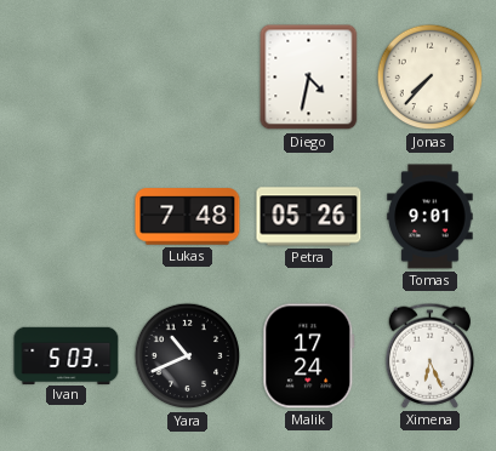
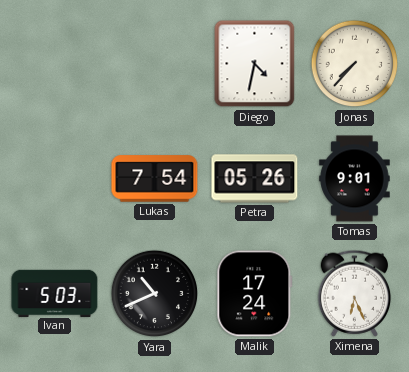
Lukas: 7:48 -> 7:54
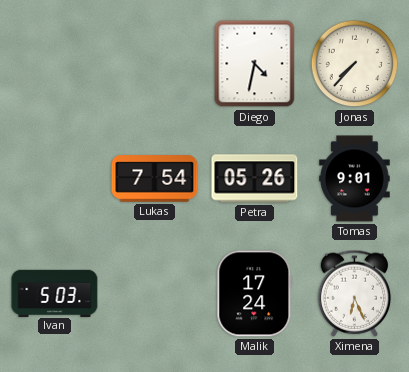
Yara: 10:41 -> none
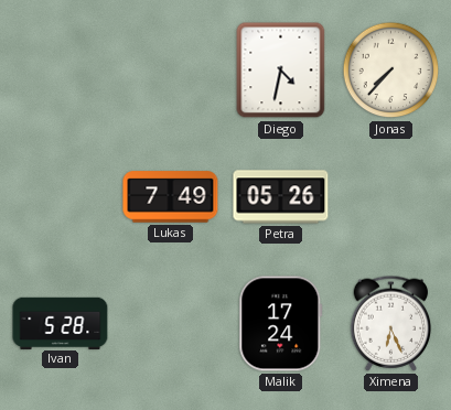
Lukas: 7:54 -> 7:49
Tomas: 9:01 -> none
Ivan: 5:03 -> 5:28
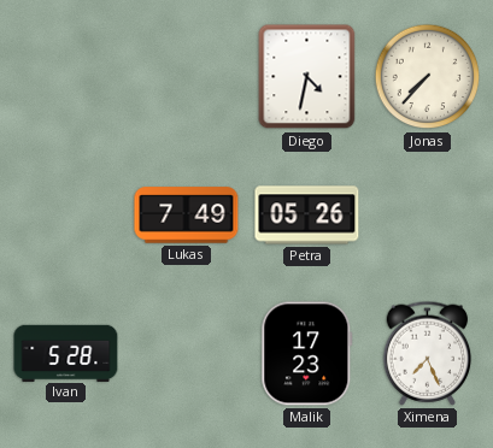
Malik: 17:24 -> 17:23
Ximena: 6:26 -> 7:26
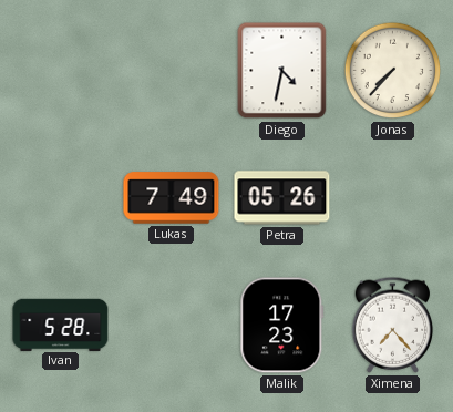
Ximena: 7:26 -> 7:23
